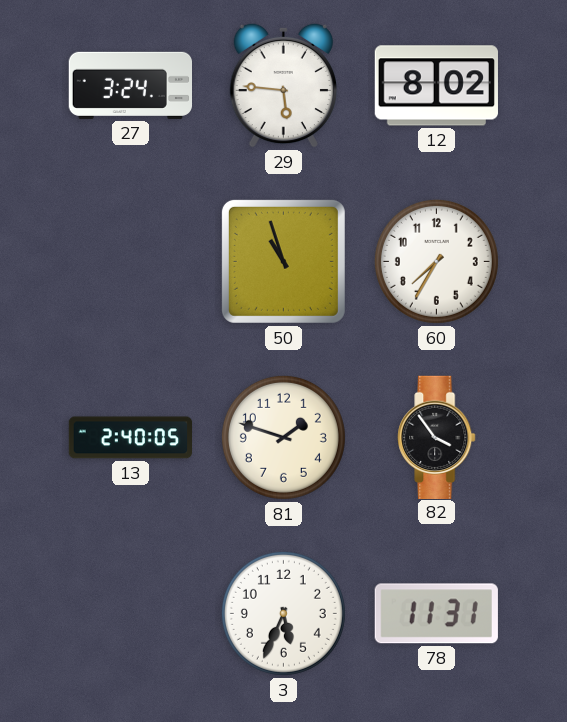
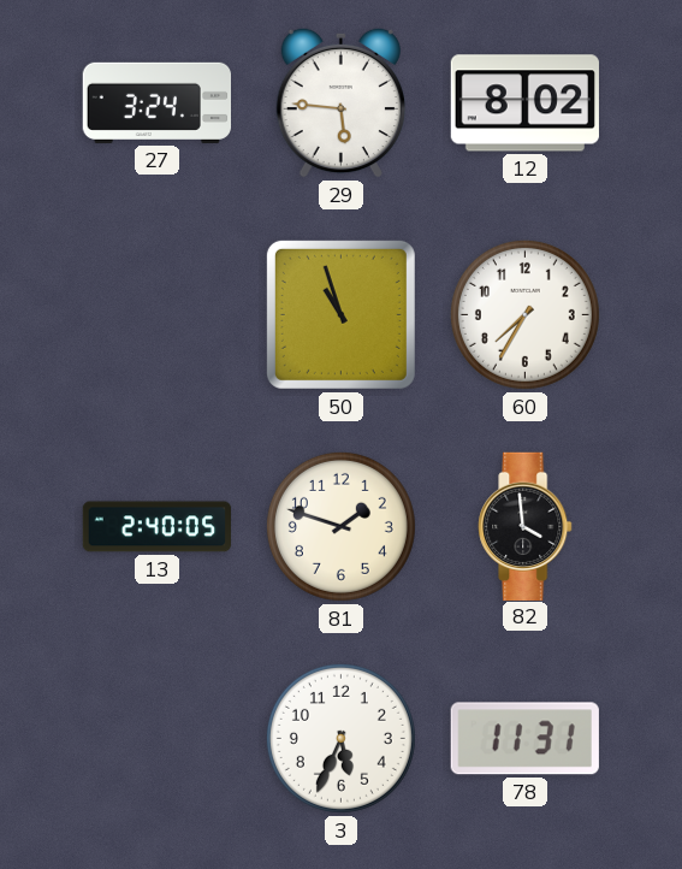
82: 3:54 -> 3:59
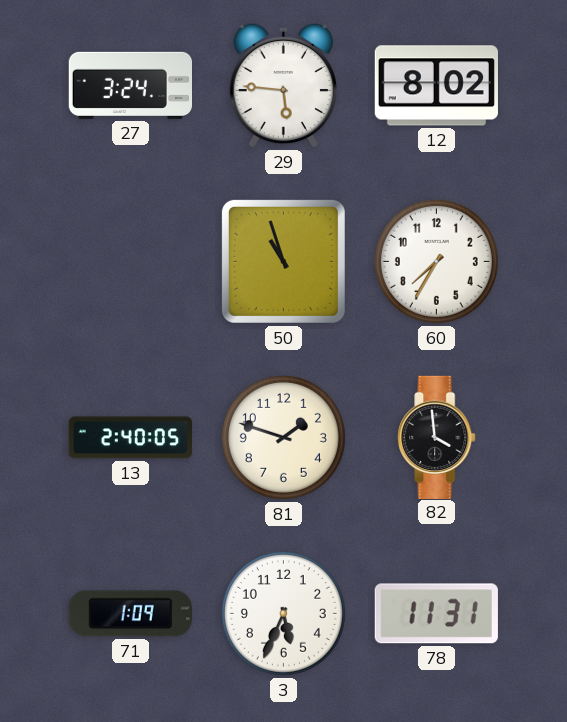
71: none -> 1:09
